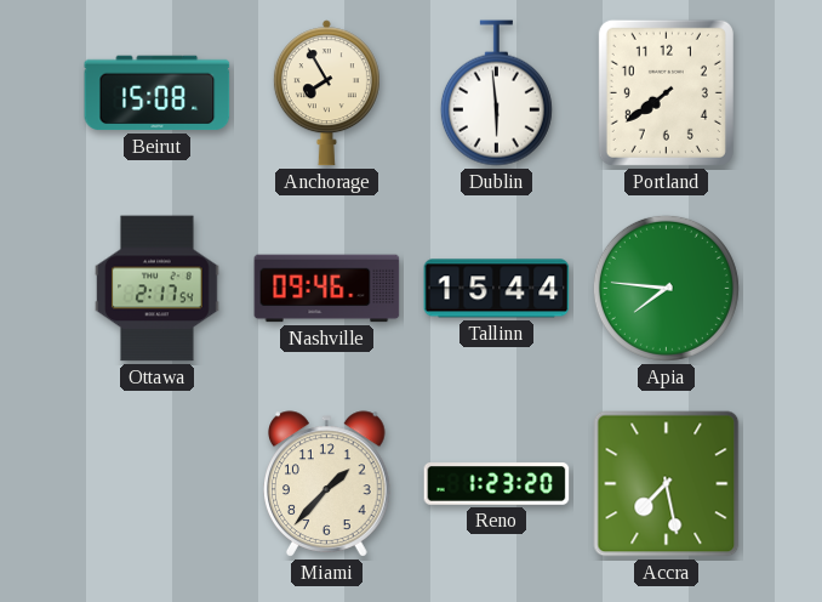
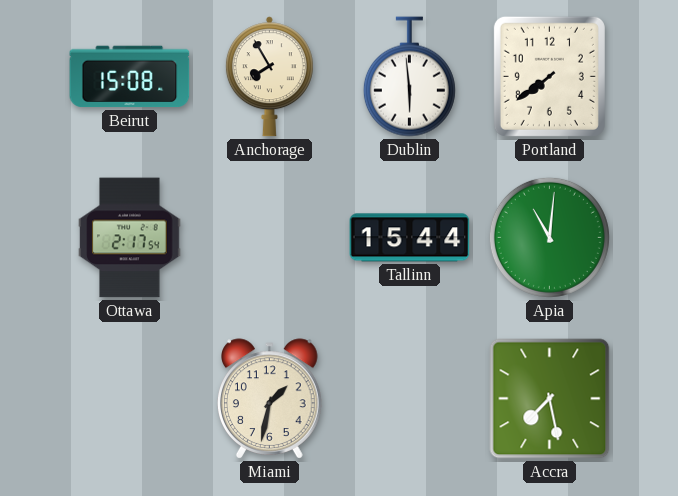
Nashville: 09:46 -> none
Apia: 7:46 -> 11:01
Miami: 1:37 -> 1:32
Reno: 1:23 -> none
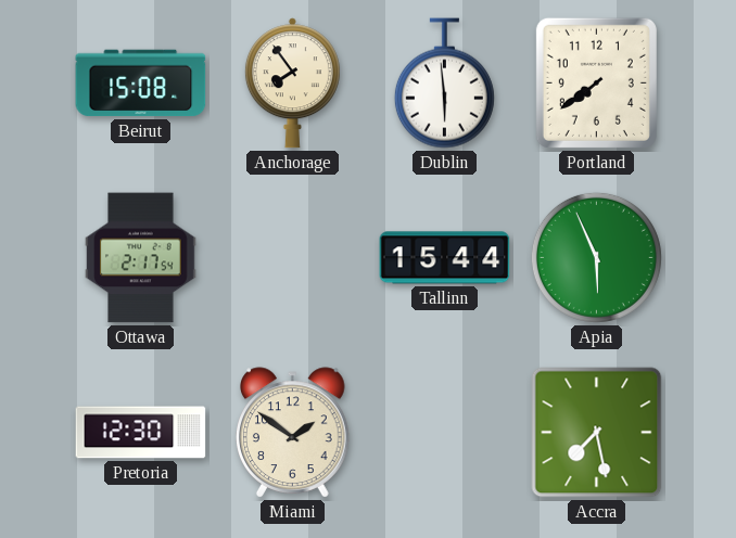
Anchorage: 7:55 -> 7:54
Apia: 11:01 -> 5:56
Pretoria: none -> 12:30
Miami: 1:32 -> 1:51
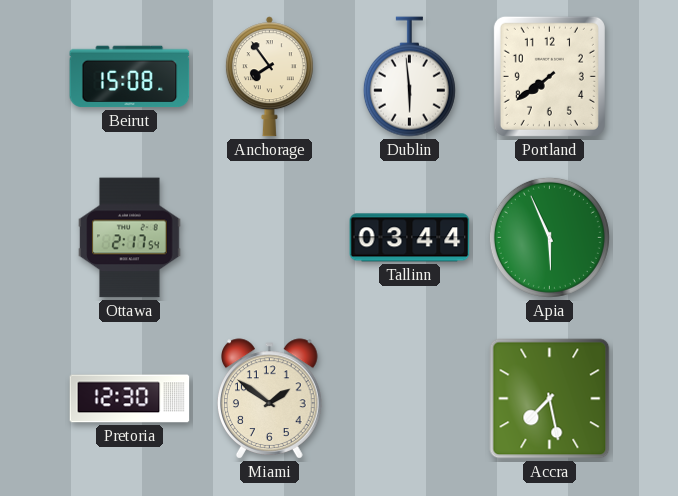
Tallinn: 15:44 -> 03:44
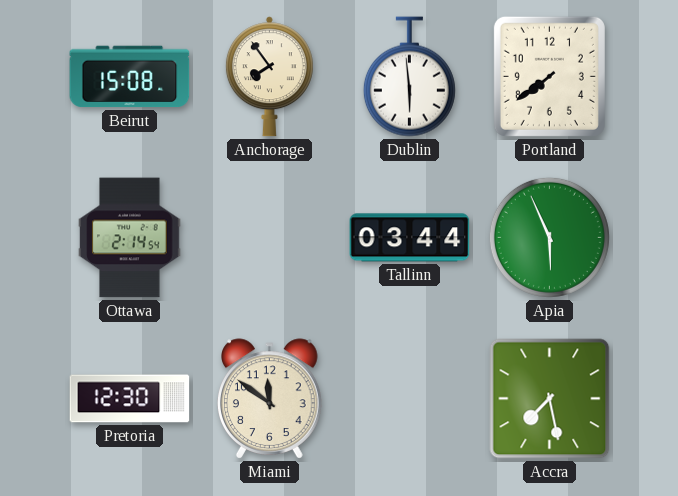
Ottawa: 2:17 -> 2:14
Miami: 1:51 -> 11:51
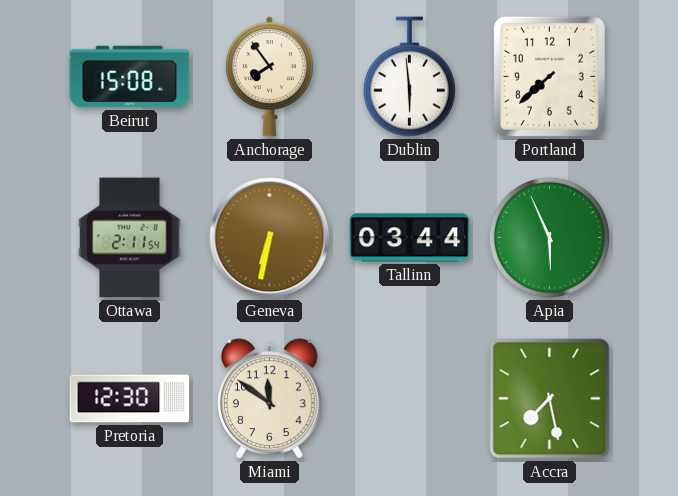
Portland: 7:39 -> 7:38
Ottawa: 2:14 -> 2:11
Geneva: none -> 6:32
